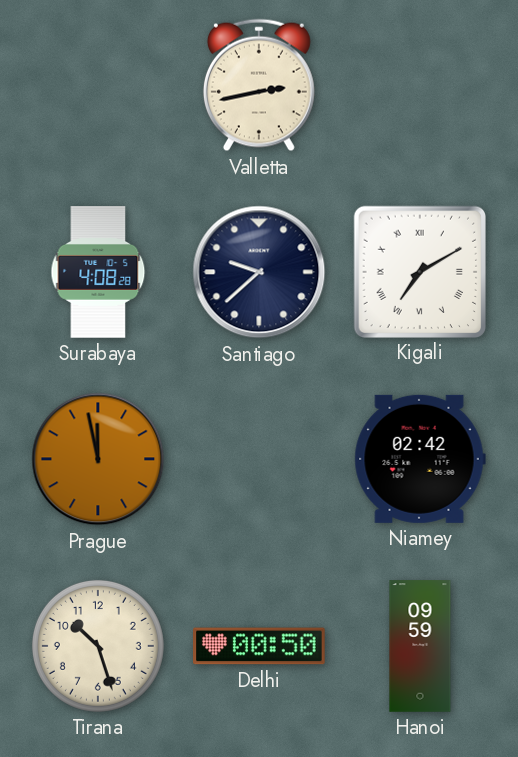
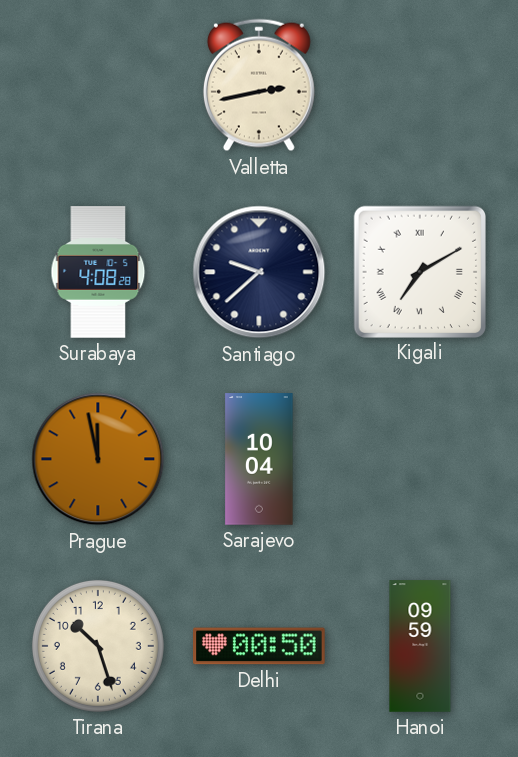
Sarajevo: none -> 10:04
Niamey: 02:42 -> none
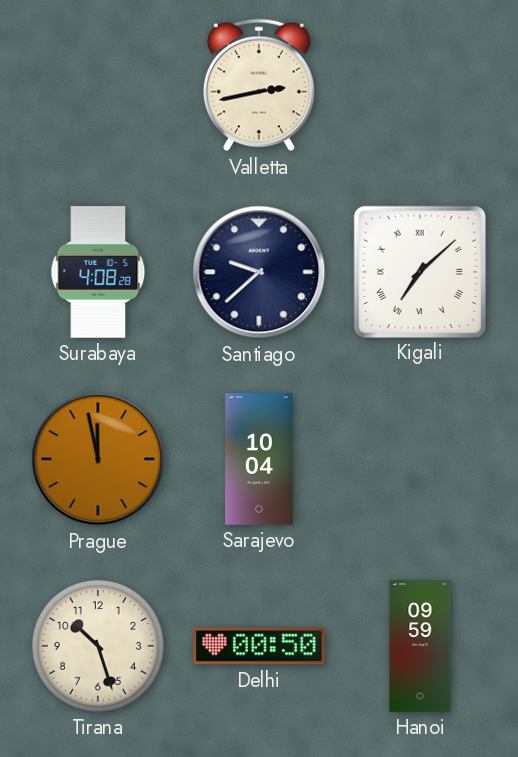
Kigali: 7:10 -> 7:08
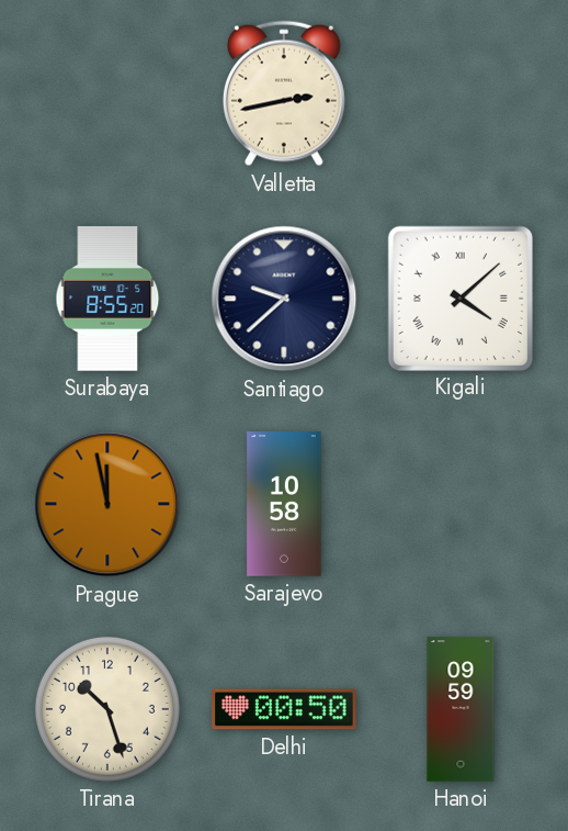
Surabaya: 4:08 -> 8:55
Kigali: 7:08 -> 4:08
Sarajevo: 10:04 -> 10:58
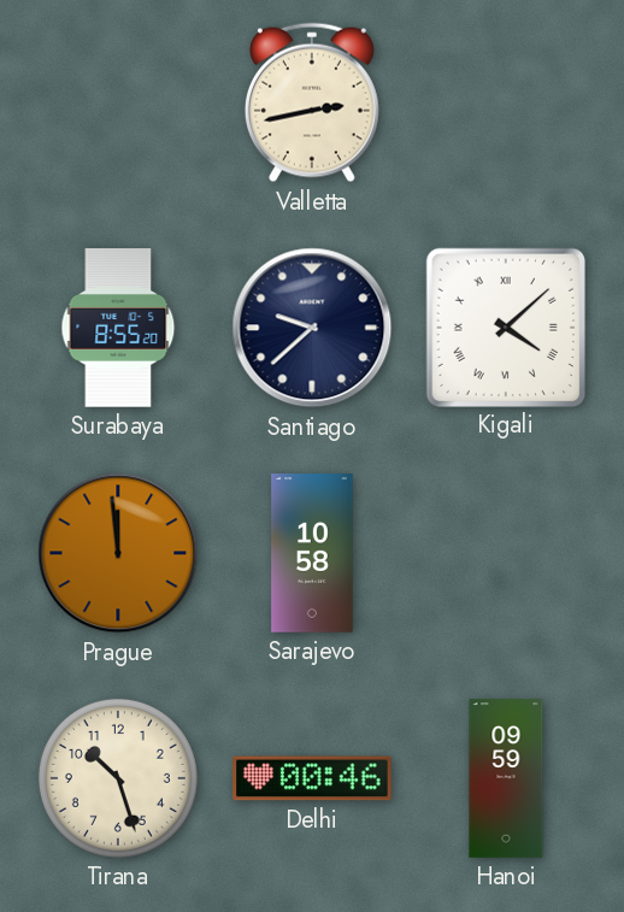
Prague: 11:58 -> 11:59
Delhi: 00:50 -> 00:46
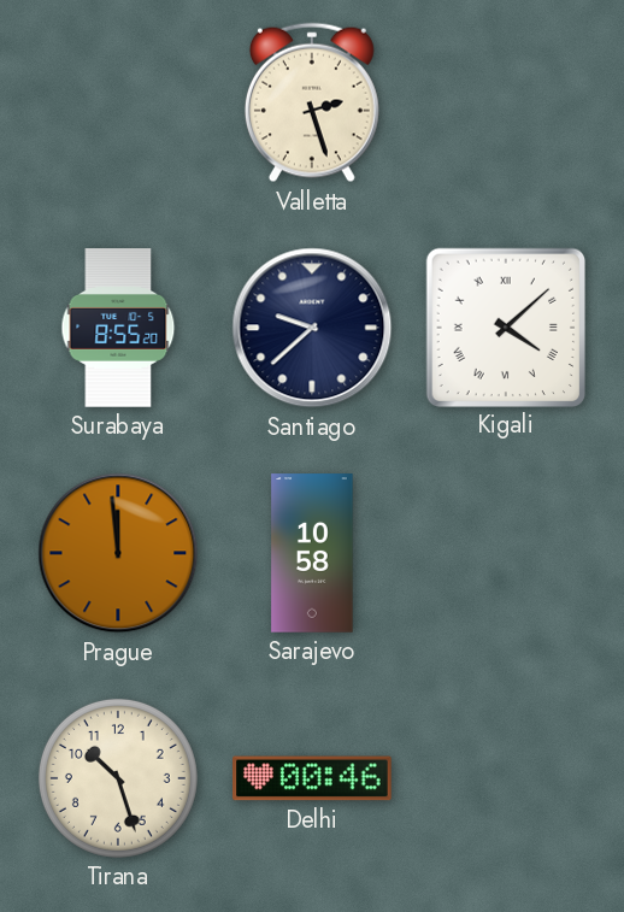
Valletta: 2:43 -> 2:27
Hanoi: 09:59 -> none
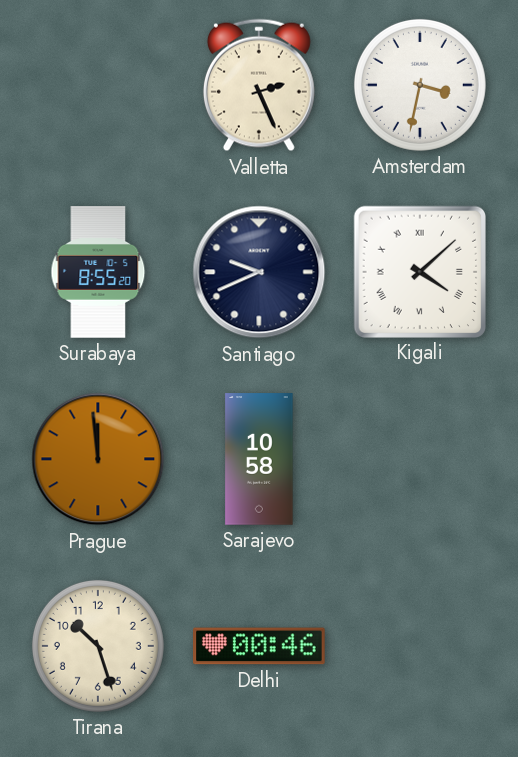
Valletta: 2:27 -> 2:26
Amsterdam: none -> 3:32
Santiago: 9:38 -> 9:41
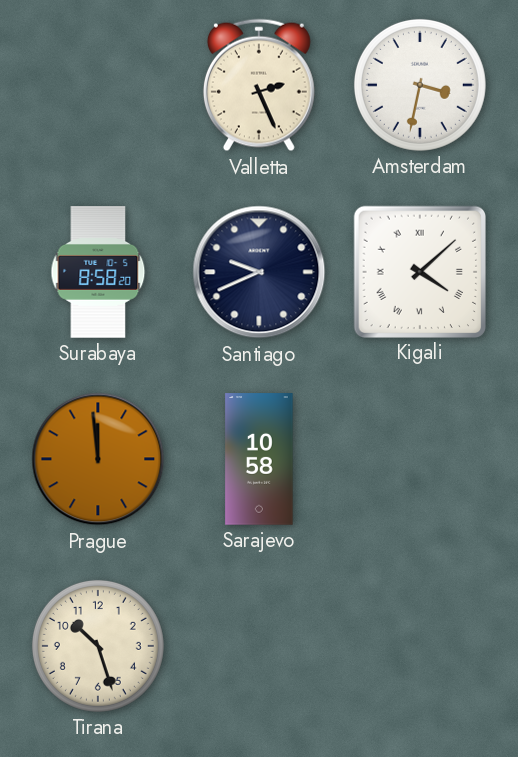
Surabaya: 8:55 -> 8:58
Delhi: 00:46 -> none
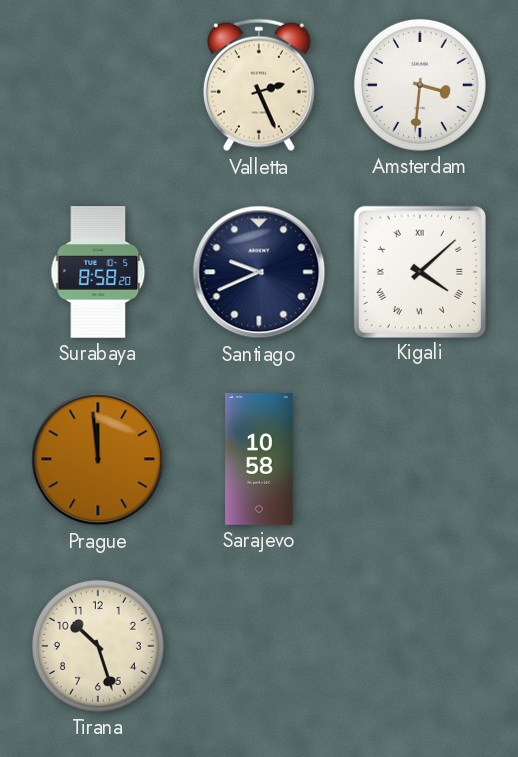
Amsterdam: 3:32 -> 3:31
